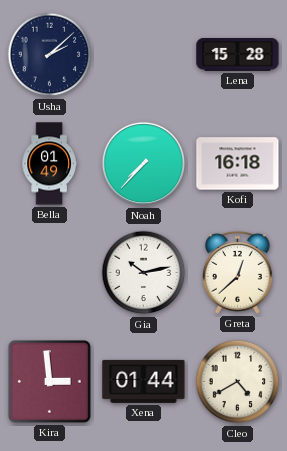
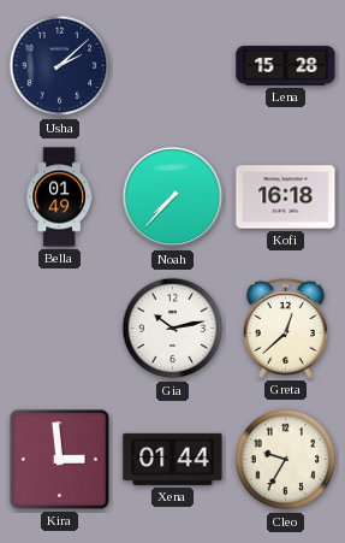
Cleo: 4:40 -> 9:35
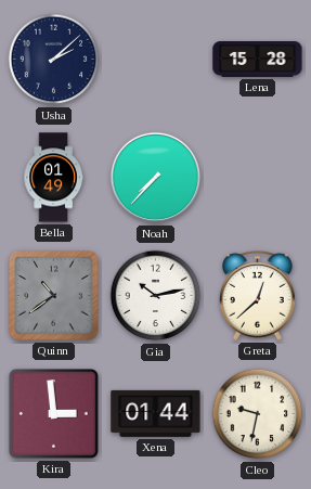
Kofi: 16:18 -> none
Quinn: none -> 10:39
Cleo: 9:35 -> 9:32
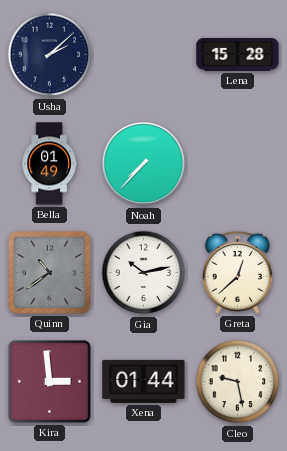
Cleo: 9:32 -> 9:28
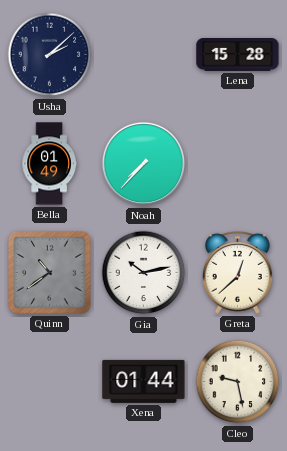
Kira: 2:59 -> none
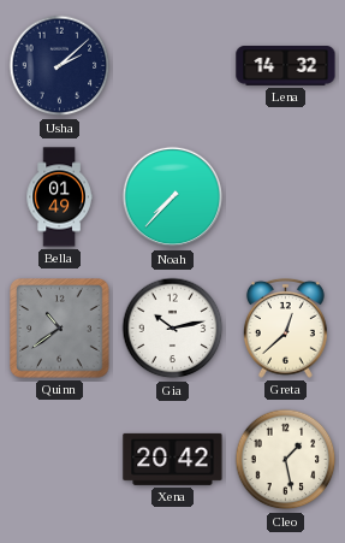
Lena: 15:28 -> 14:32
Xena: 01:44 -> 20:42
Cleo: 9:28 -> 1:28
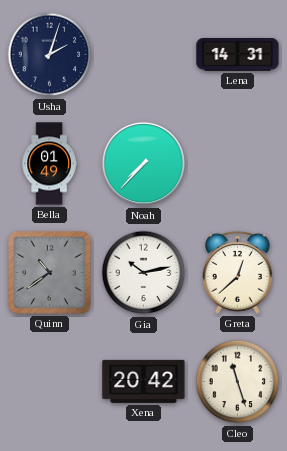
Usha: 2:08 -> 2:03
Lena: 14:32 -> 14:31
Cleo: 1:28 -> 11:27
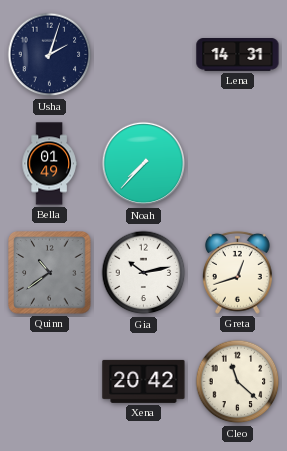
Greta: 12:38 -> 12:42
Cleo: 11:27 -> 11:22
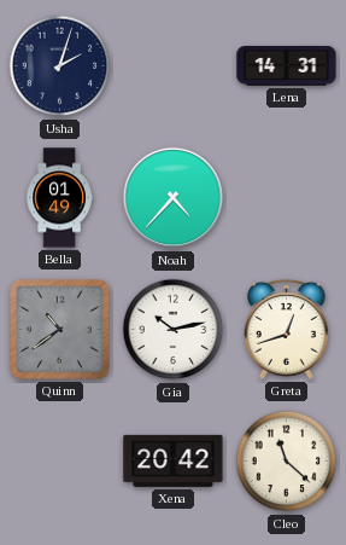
Noah: 7:37 -> 4:37
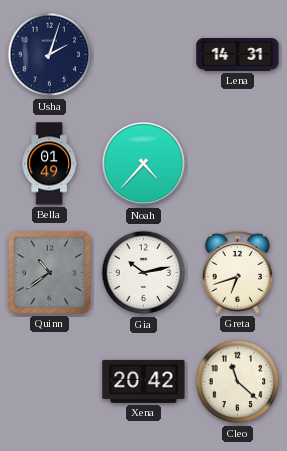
Greta: 12:42 -> 6:42
